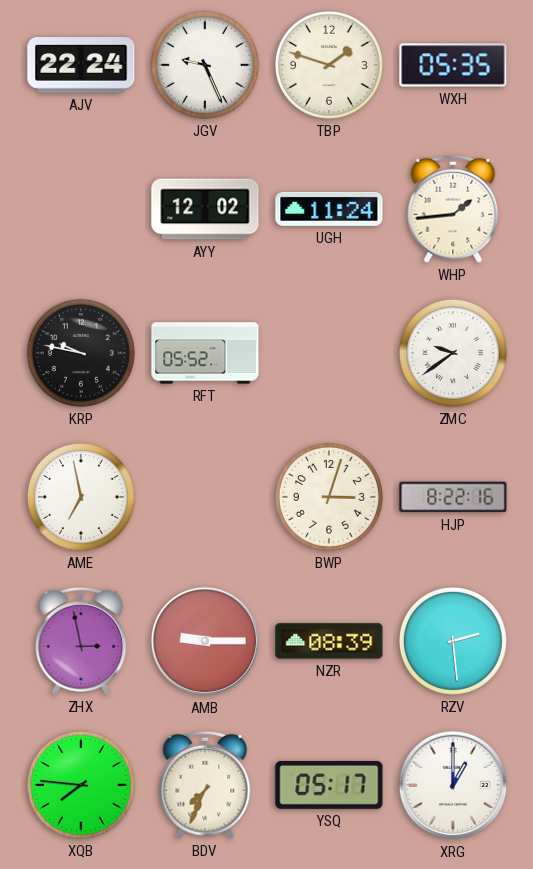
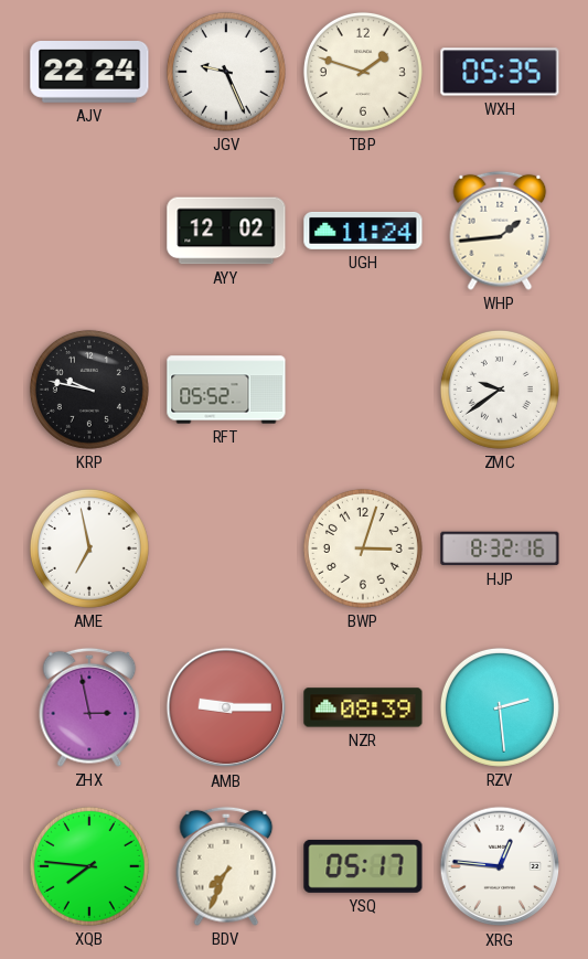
HJP: 8:22 -> 8:32
XRG: 1:00 -> 12:46
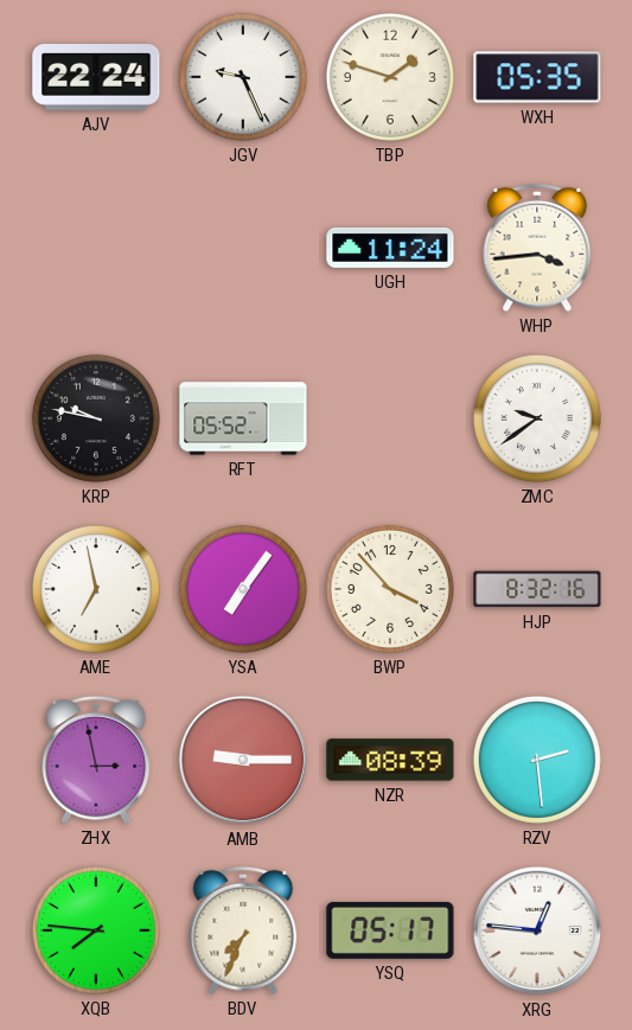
AYY: 12:02 -> none
WHP: 1:44 -> 3:44
YSA: none -> 7:06
BWP: 3:03 -> 3:53
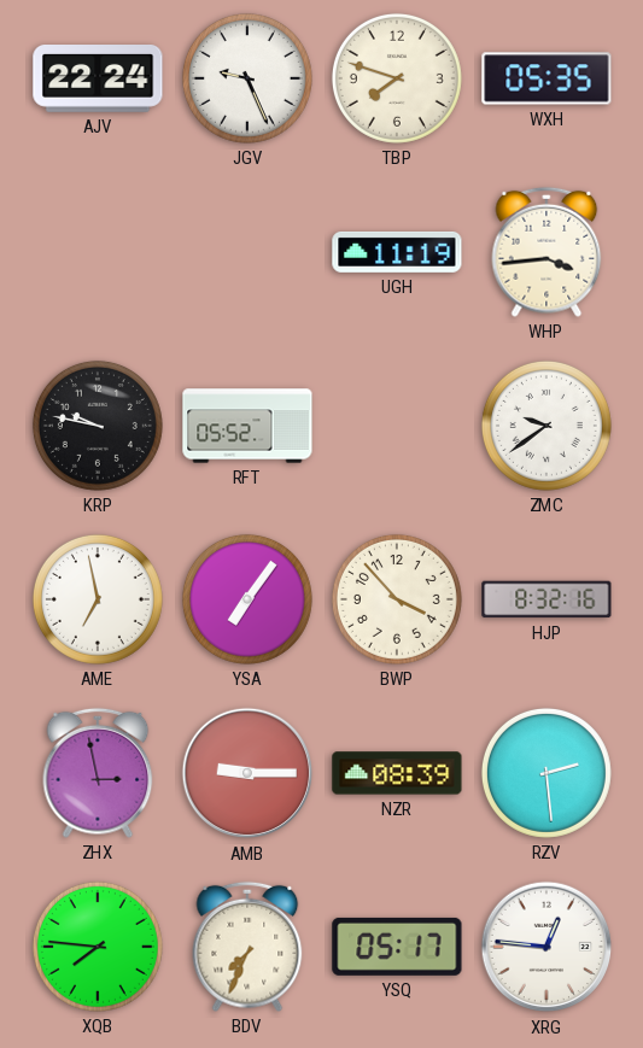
TBP: 1:48 -> 7:48
UGH: 11:24 -> 11:19
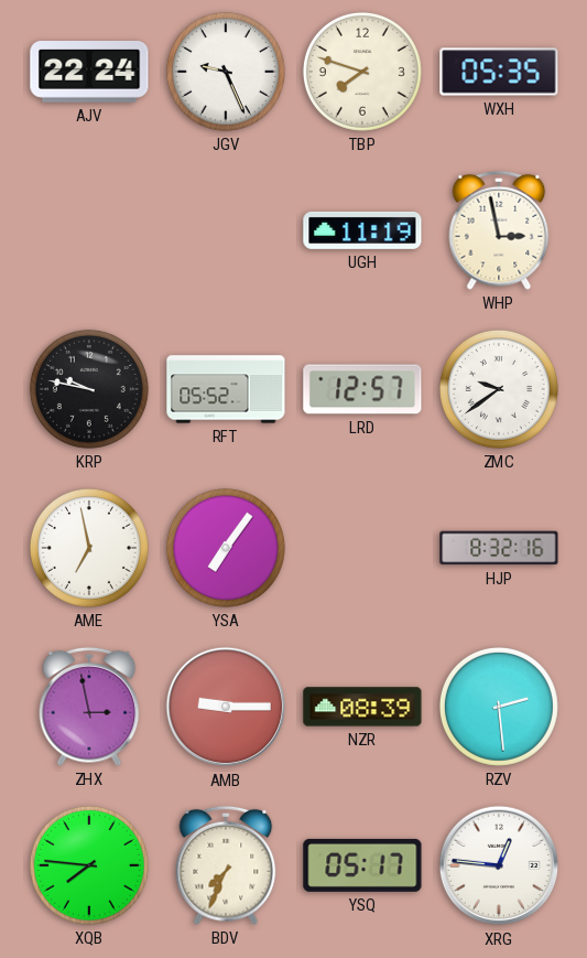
WHP: 3:44 -> 2:58
LRD: none -> 12:57
BWP: 3:53 -> none
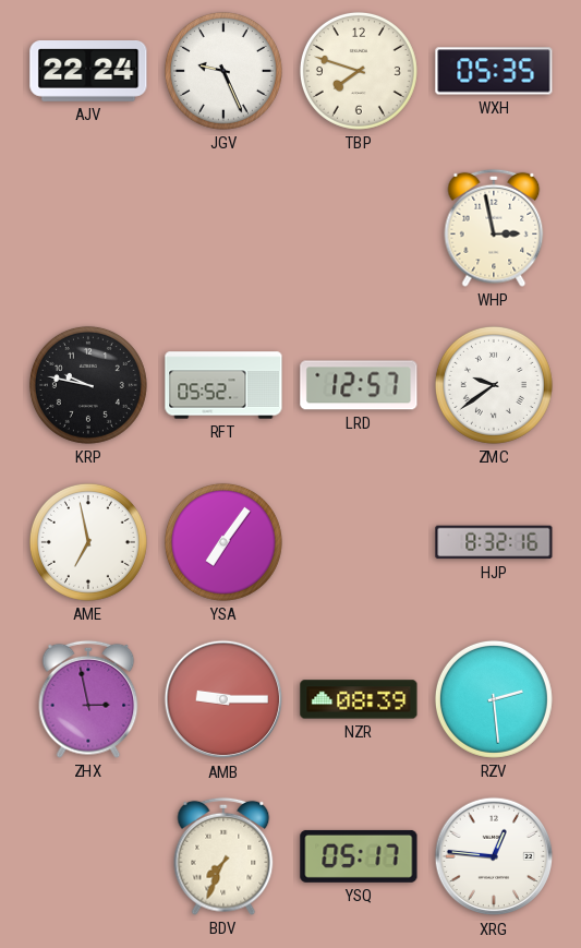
UGH: 11:19 -> none
XQB: 7:46 -> none
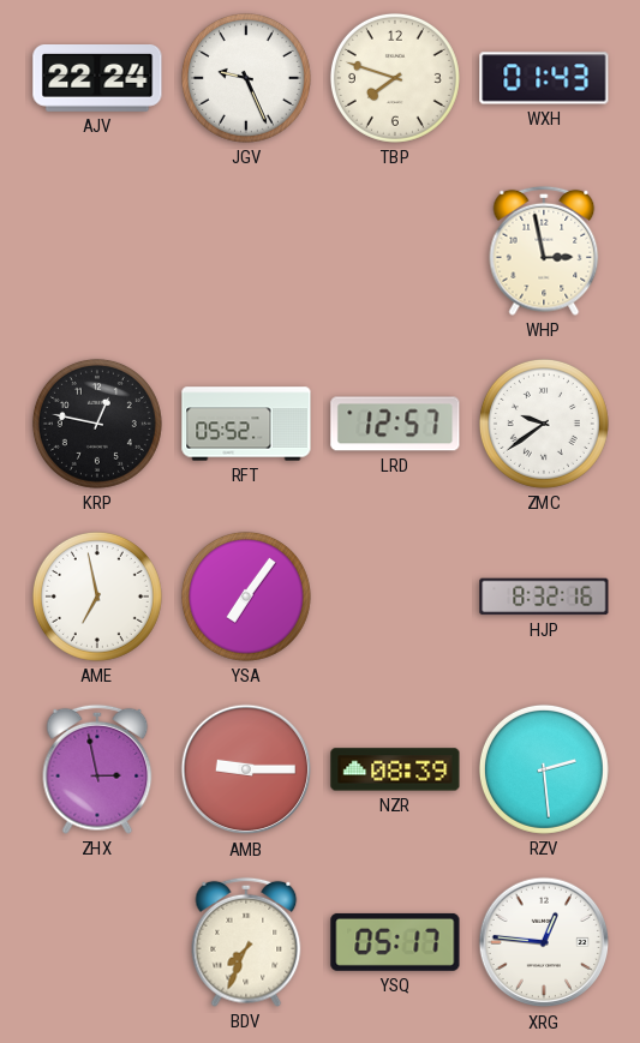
WXH: 05:35 -> 01:43
KRP: 9:47 -> 12:47
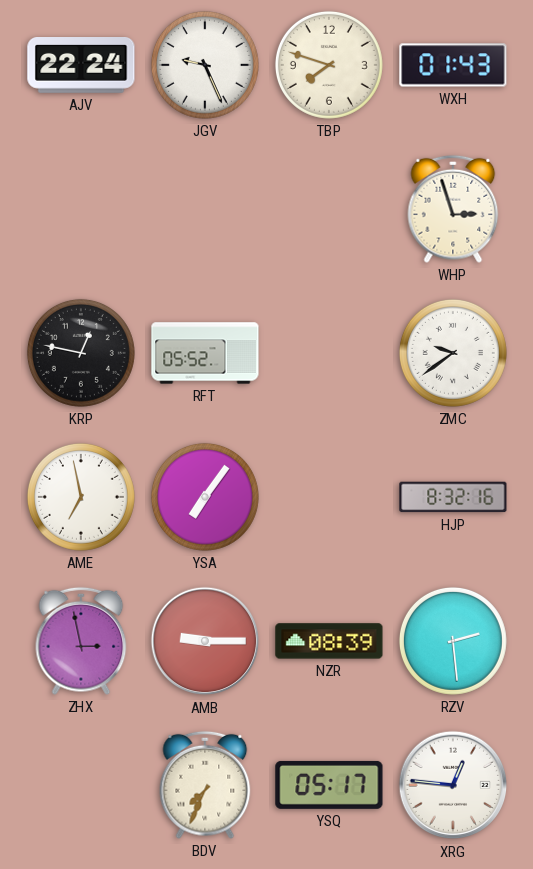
WHP: 2:58 -> 2:57
LRD: 12:57 -> none
